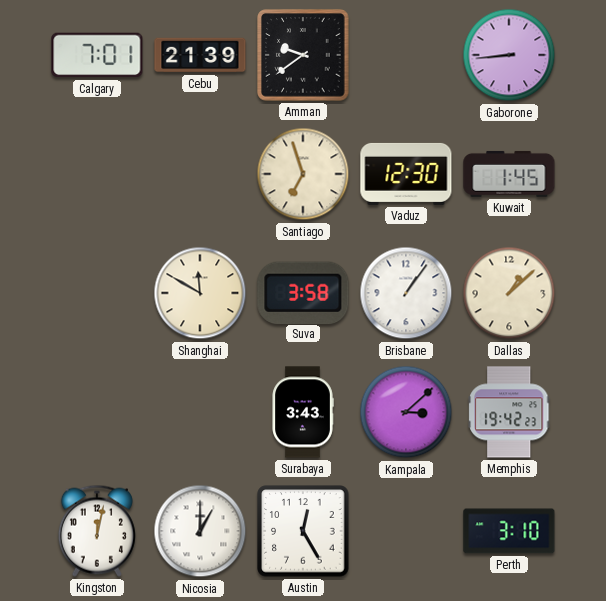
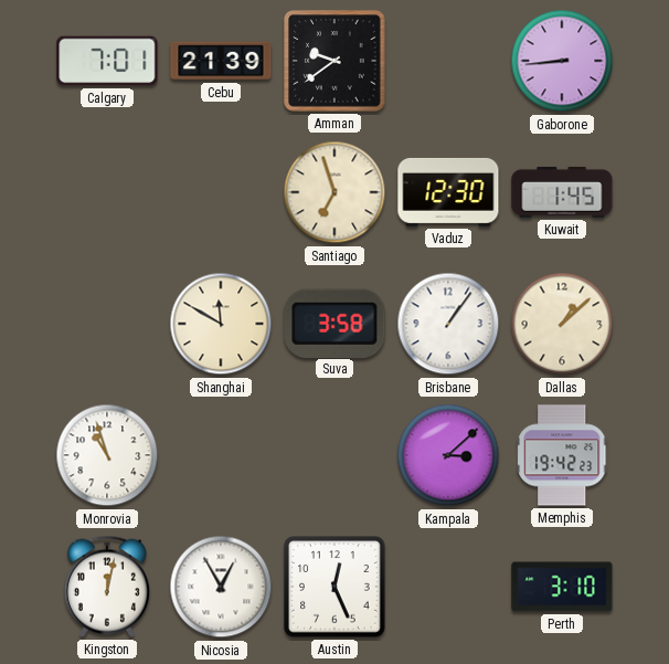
Monrovia: none -> 10:57
Surabaya: 3:43 -> none
Nicosia: 1:00 -> 12:55
Austin: 12:25 -> 12:26
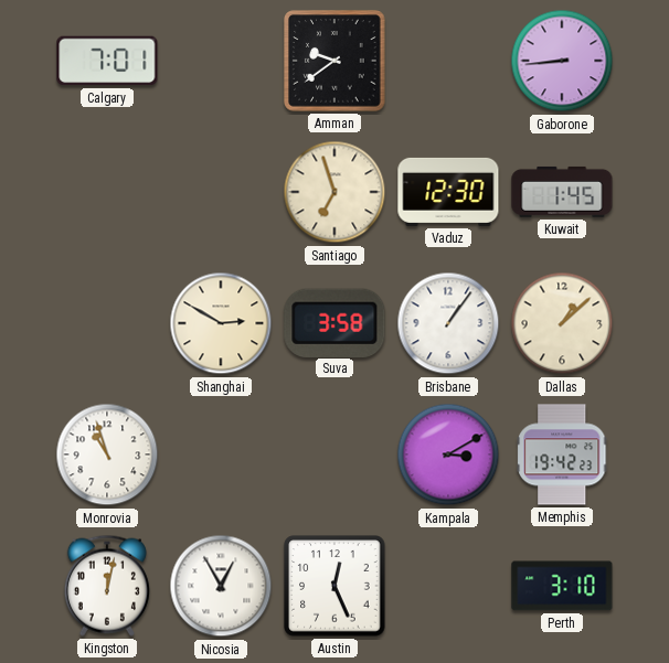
Cebu: 21:39 -> none
Shanghai: 11:50 -> 2:50
Kampala: 3:08 -> 3:10
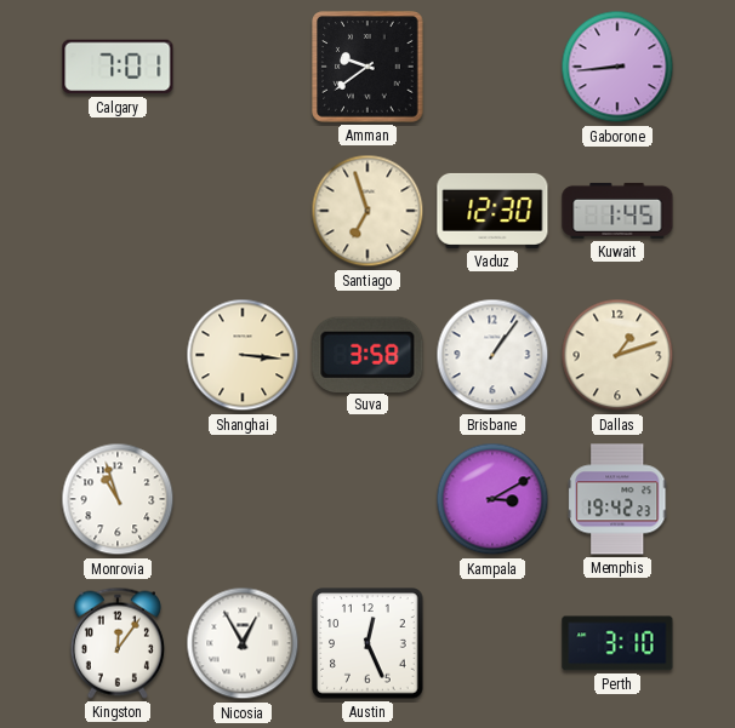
Shanghai: 2:50 -> 3:16
Dallas: 1:08 -> 1:12
Kingston: 12:02 -> 12:06
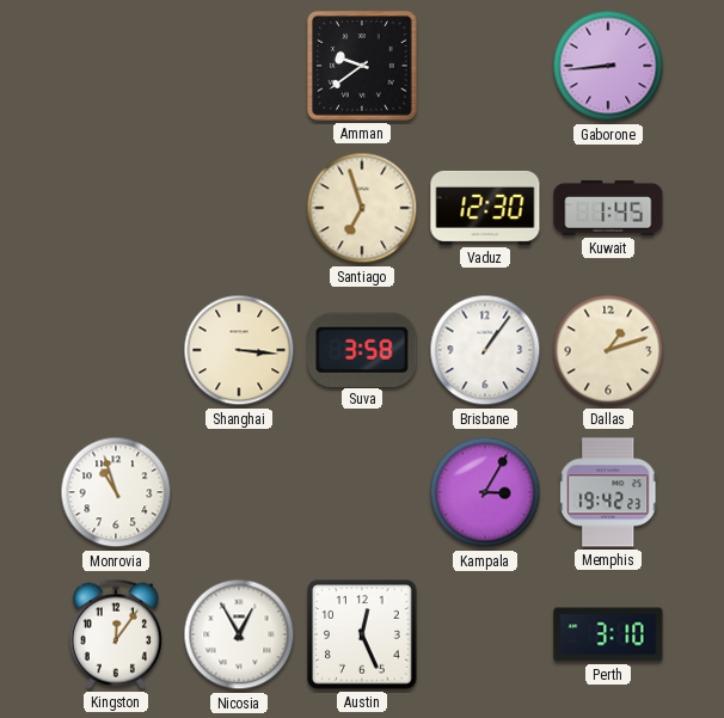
Calgary: 7:01 -> none
Kampala: 3:10 -> 3:05
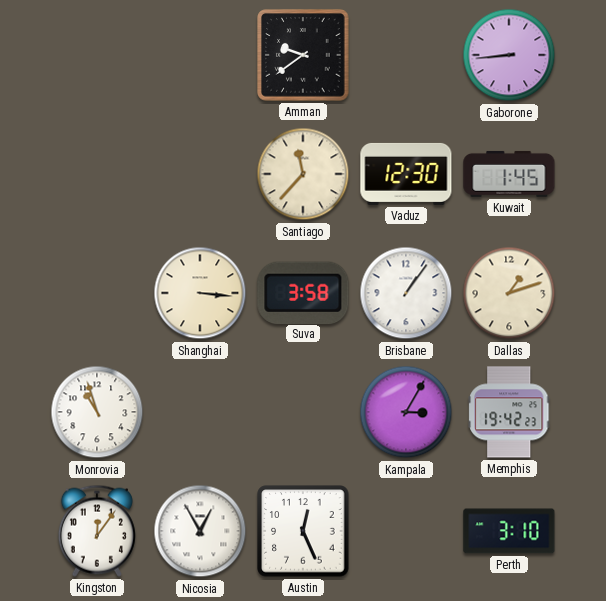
Santiago: 6:57 -> 11:37
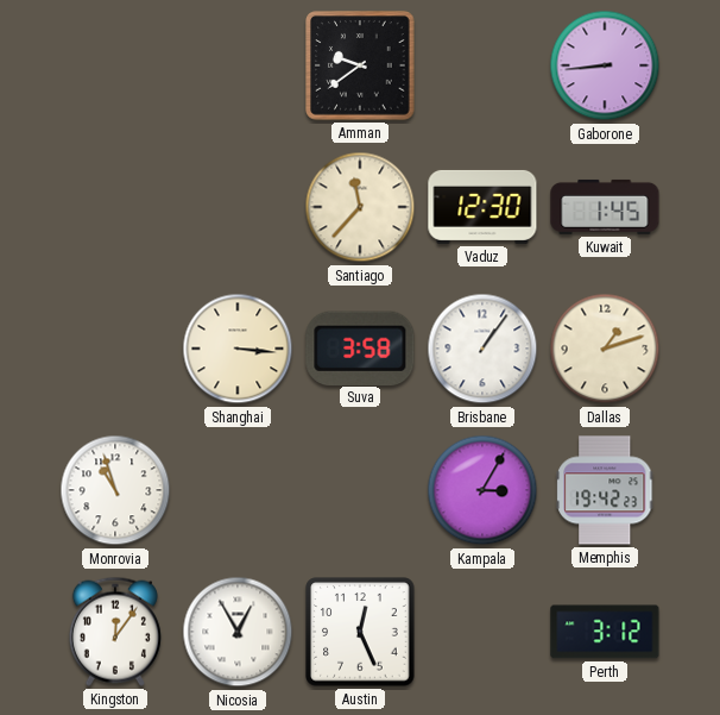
Perth: 3:10 -> 3:12
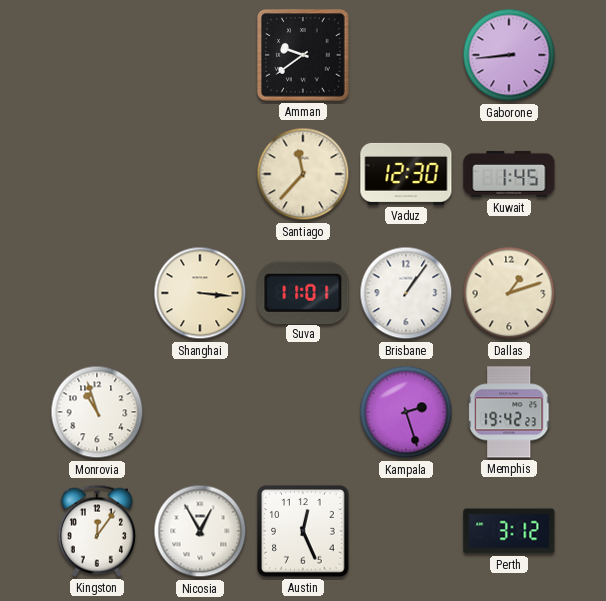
Suva: 3:58 -> 11:01
Kampala: 3:05 -> 2:27
